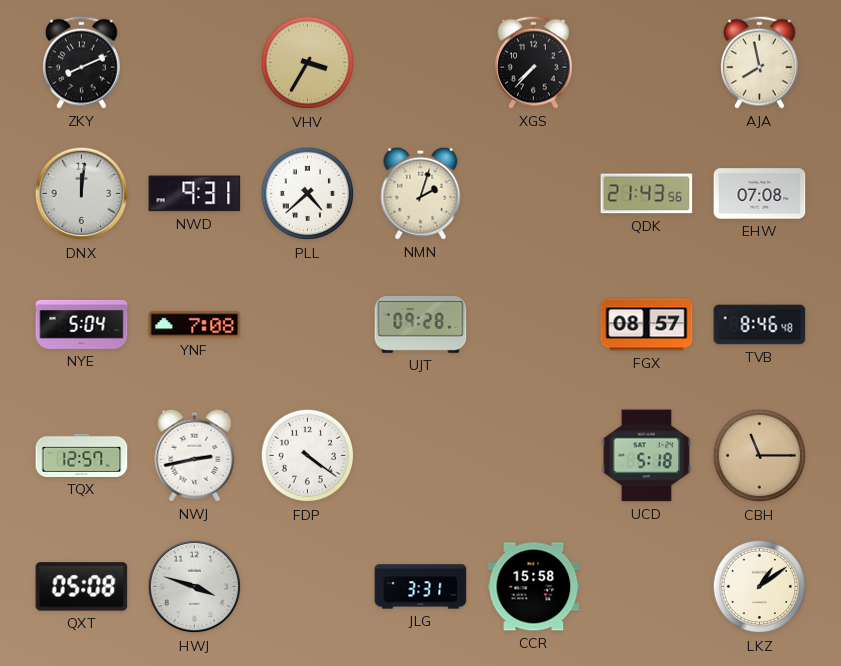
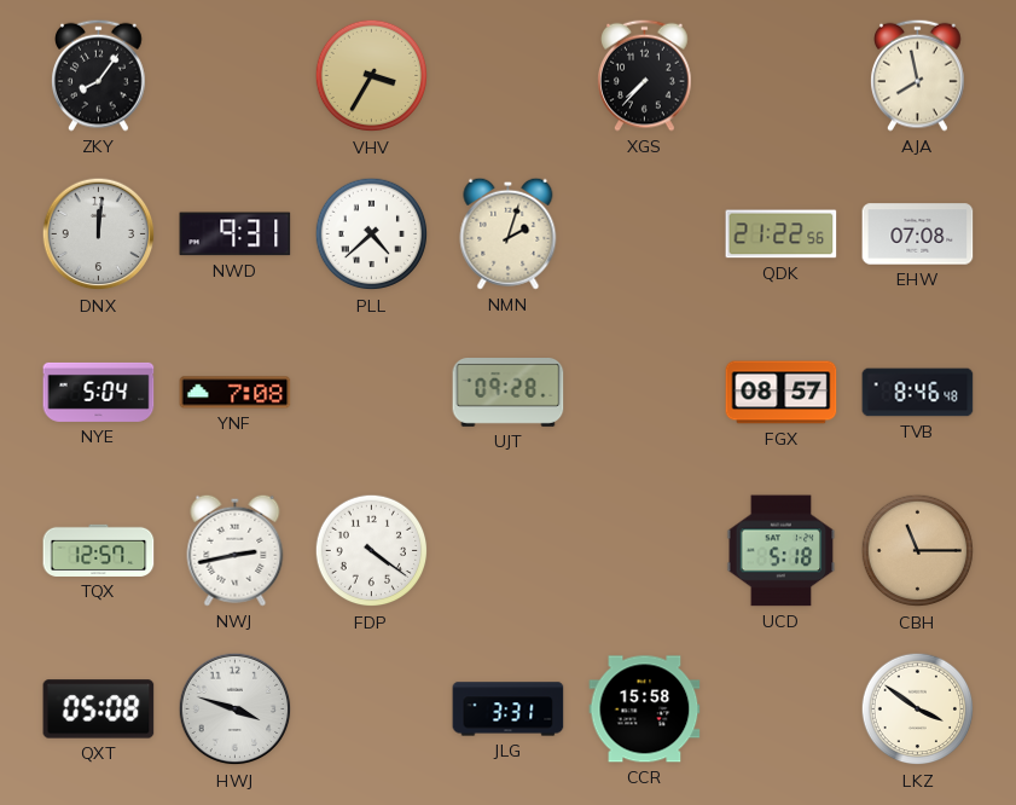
ZKY: 8:11 -> 8:06
QDK: 21:43 -> 21:22
LKZ: 1:09 -> 3:51
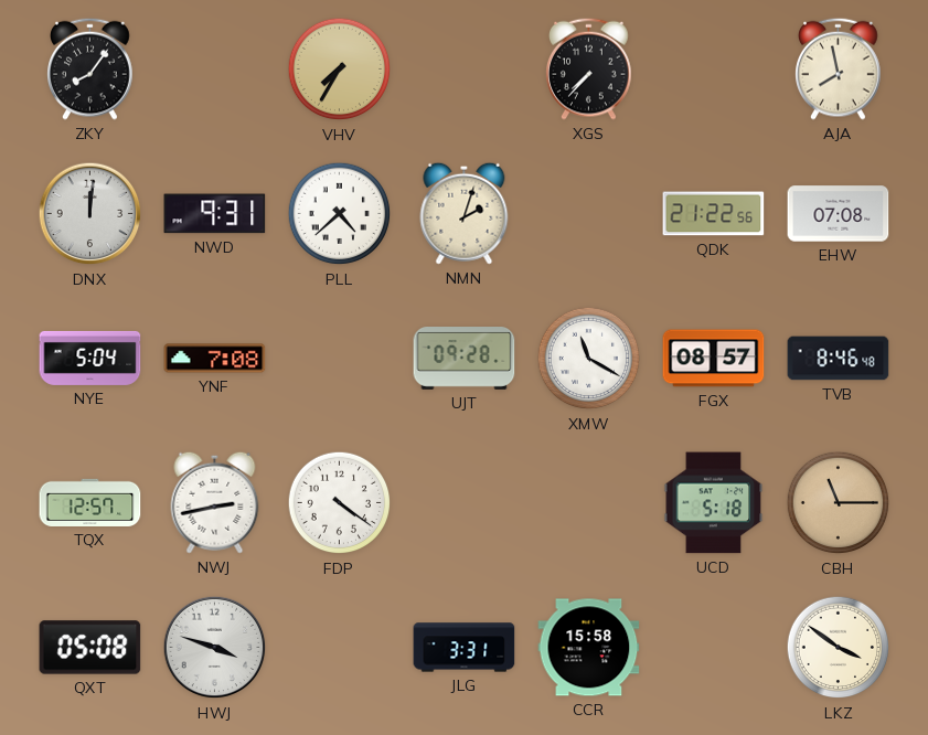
VHV: 3:35 -> 7:35
XMW: none -> 11:20
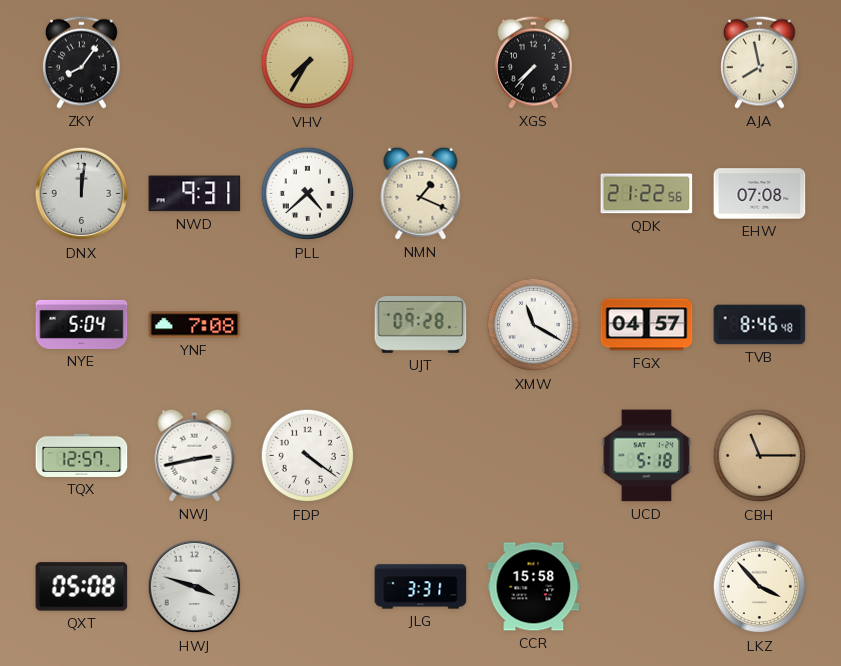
NMN: 2:03 -> 1:19
FGX: 08:57 -> 04:57
LKZ: 3:51 -> 3:53
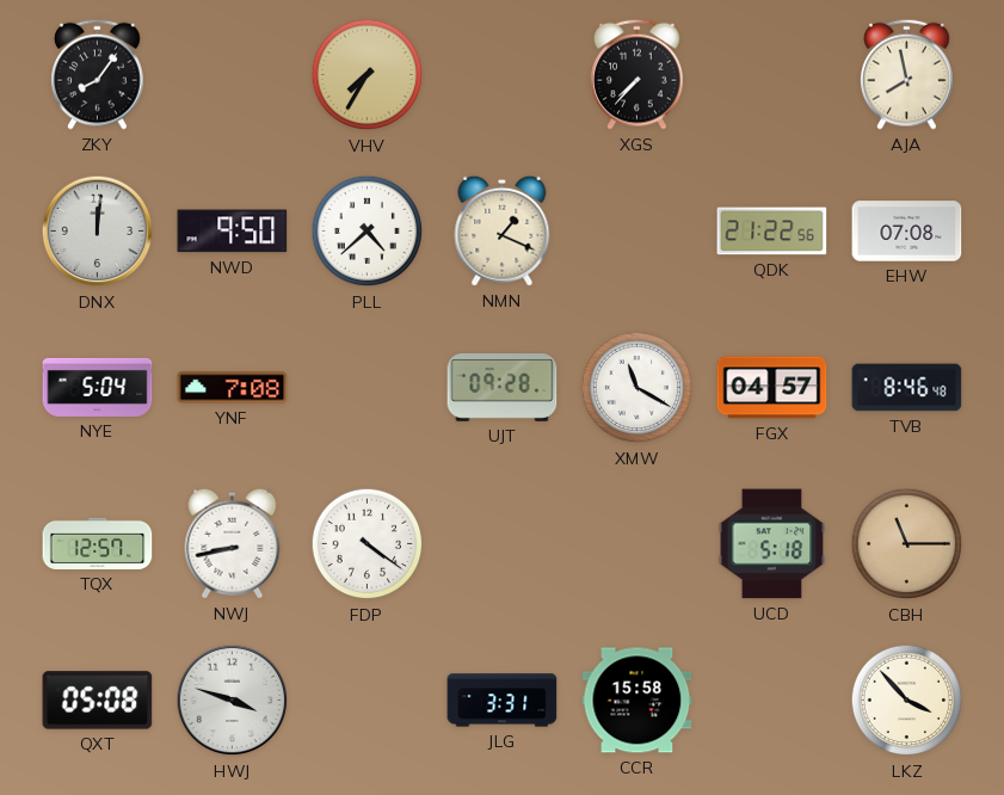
NWD: 9:31 -> 9:50
NWJ: 2:43 -> 8:43
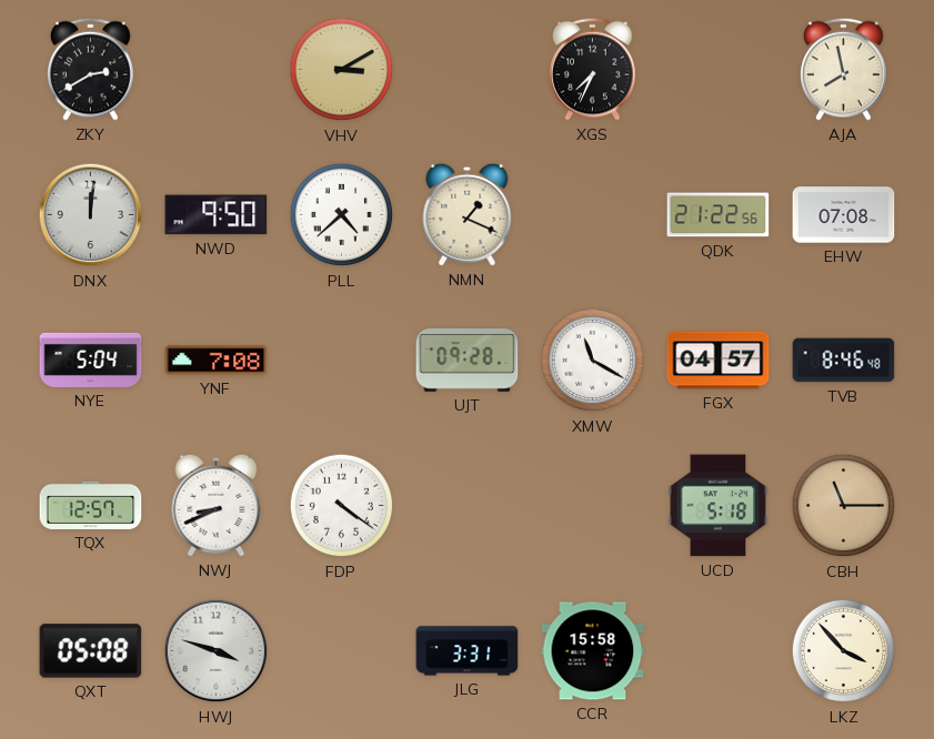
ZKY: 8:06 -> 2:40
VHV: 7:35 -> 3:10
XGS: 7:37 -> 7:34
NWJ: 8:43 -> 8:41
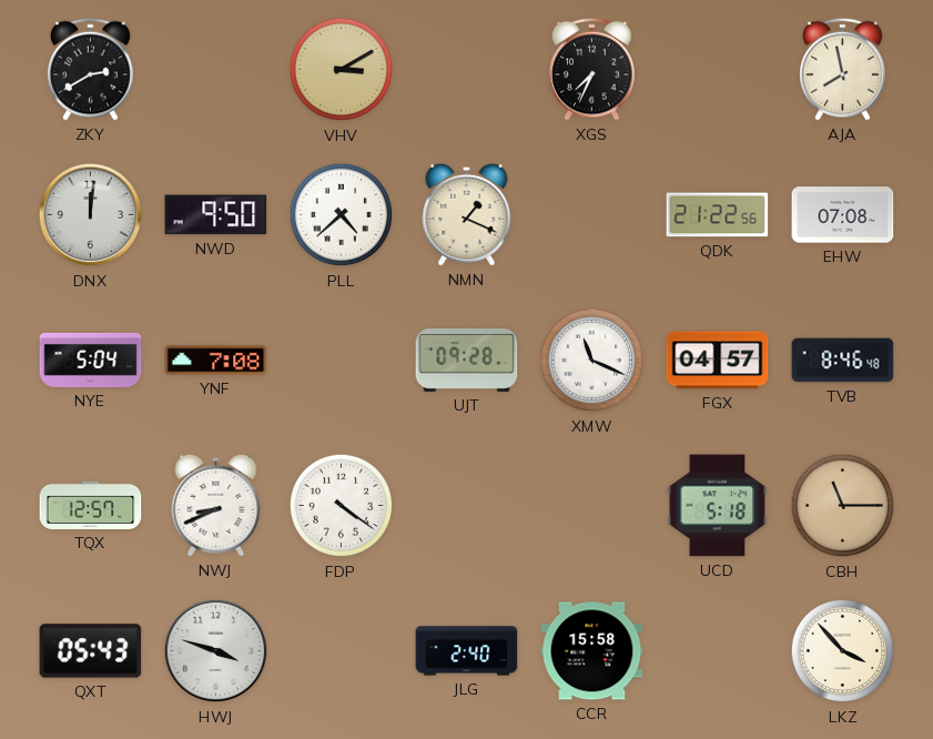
XMW: 11:20 -> 11:19
QXT: 05:08 -> 05:43
JLG: 3:31 -> 2:40
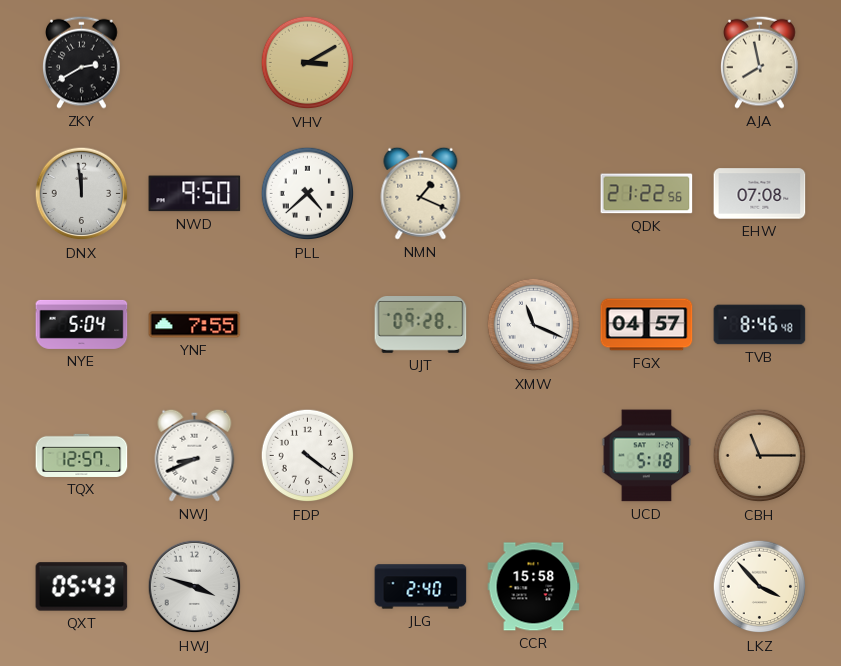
XGS: 7:34 -> none
DNX: 12:01 -> 11:59
YNF: 7:08 -> 7:55
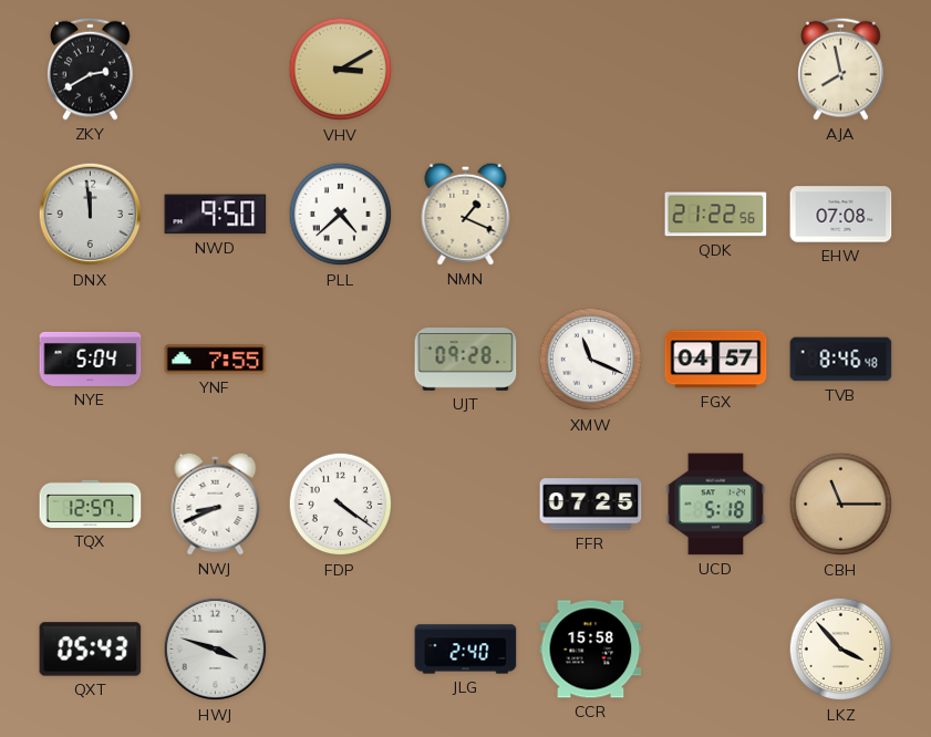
FFR: none -> 07:25
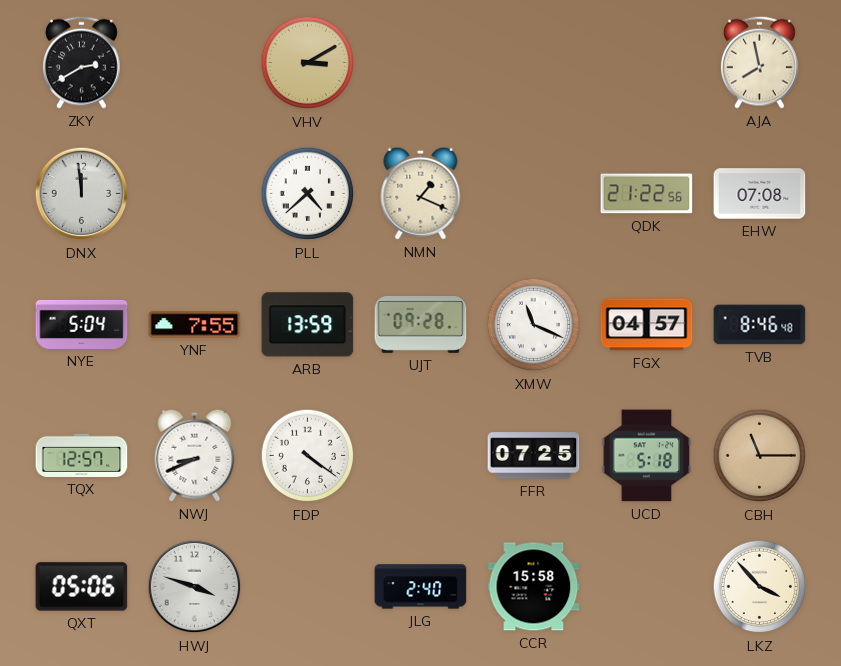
NWD: 9:50 -> none
ARB: none -> 13:59
QXT: 05:43 -> 05:06
